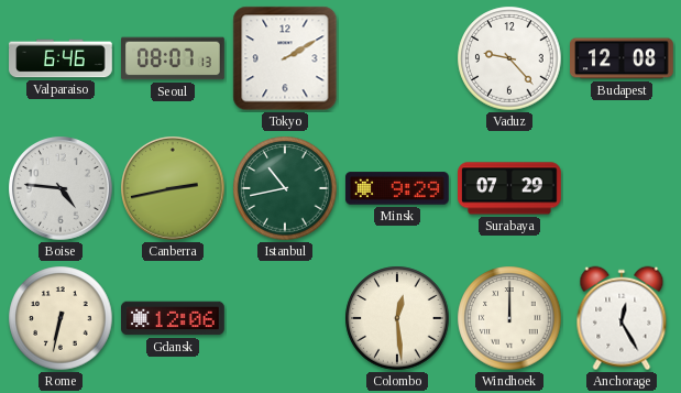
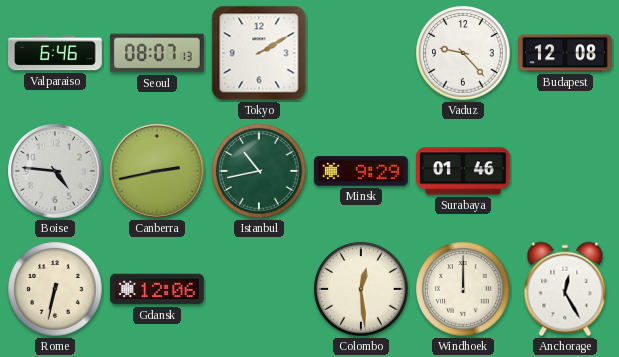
Surabaya: 07:29 -> 01:46
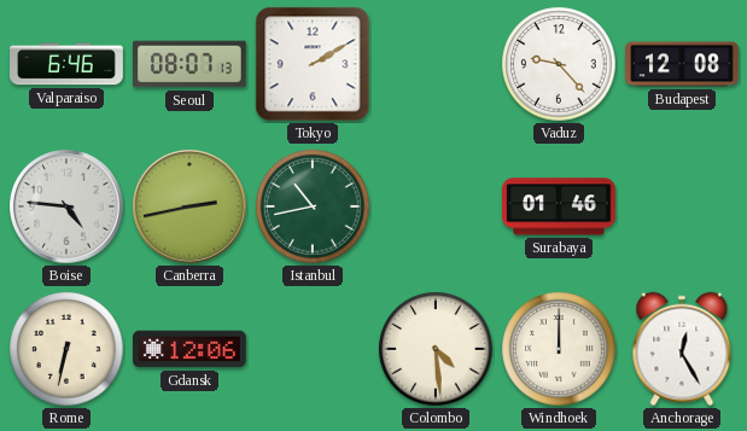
Minsk: 9:29 -> none
Colombo: 12:29 -> 4:29
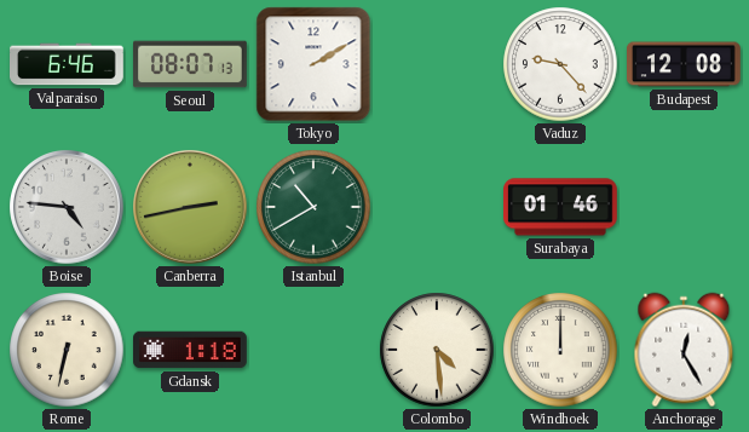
Istanbul: 10:43 -> 10:40
Gdansk: 12:06 -> 1:18
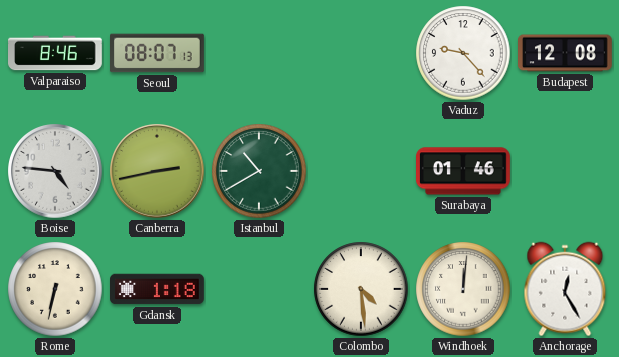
Valparaiso: 6:46 -> 8:46
Tokyo: 2:10 -> none
Windhoek: 12:00 -> 12:01
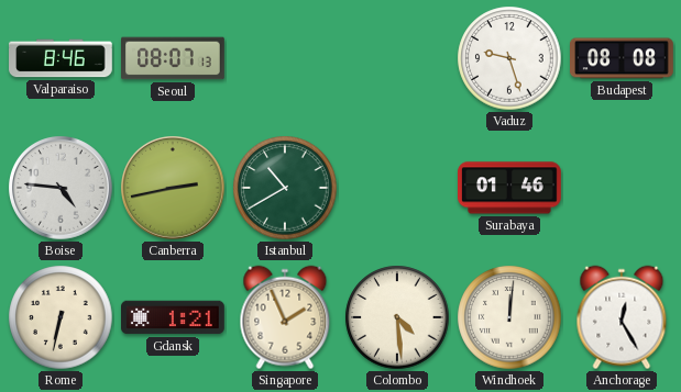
Vaduz: 9:23 -> 9:27
Budapest: 12:08 -> 08:08
Gdansk: 1:18 -> 1:21
Singapore: none -> 1:56
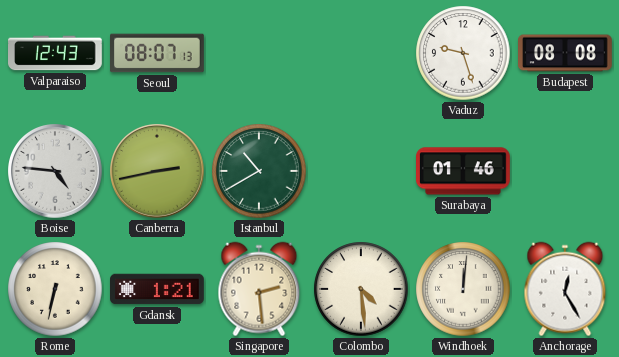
Valparaiso: 8:46 -> 12:43
Singapore: 1:56 -> 2:29
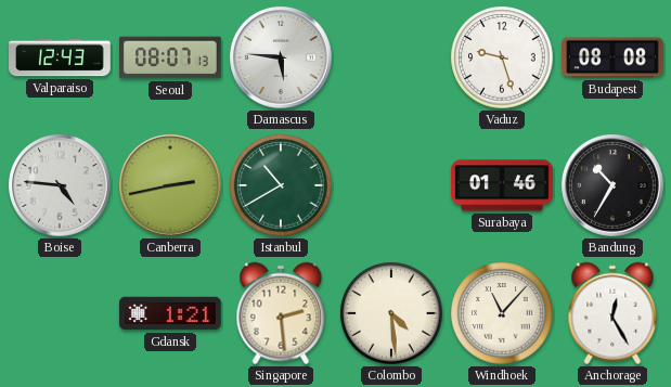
Damascus: none -> 5:46
Bandung: none -> 10:35
Rome: 6:32 -> none
Windhoek: 12:01 -> 11:07
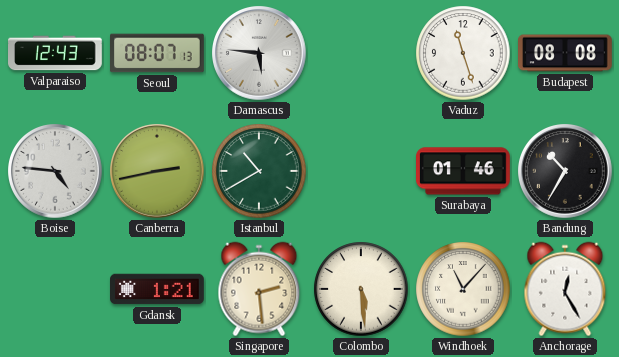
Vaduz: 9:27 -> 11:27
Colombo: 4:29 -> 5:29
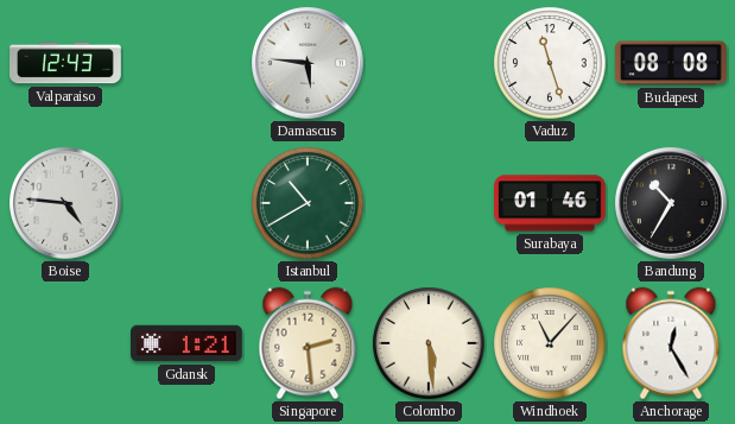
Seoul: 08:07 -> none
Canberra: 2:43 -> none
